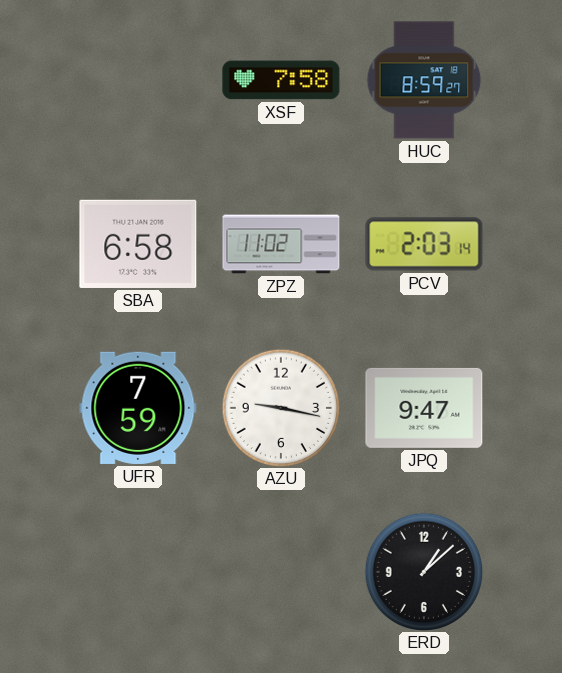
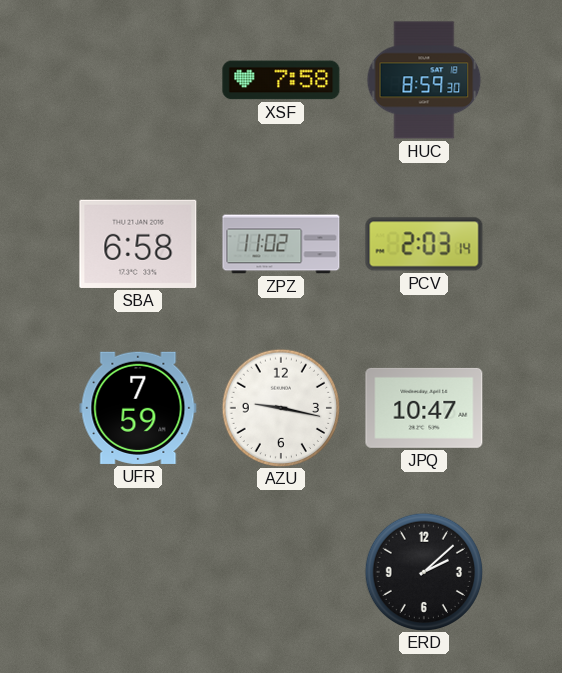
HUC: 8:59:27 -> 8:59:30
JPQ: 9:47 -> 10:47
ERD: 1:08 -> 2:08
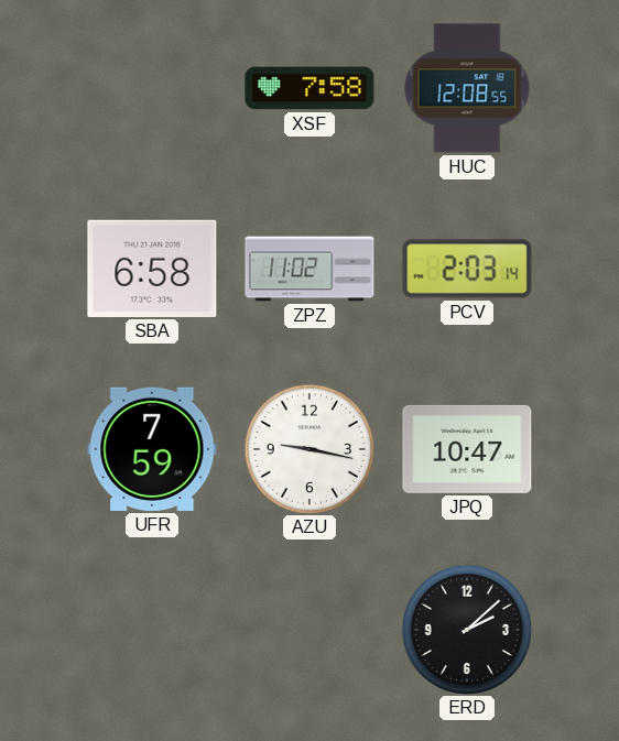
HUC: 8:59 -> 12:08
